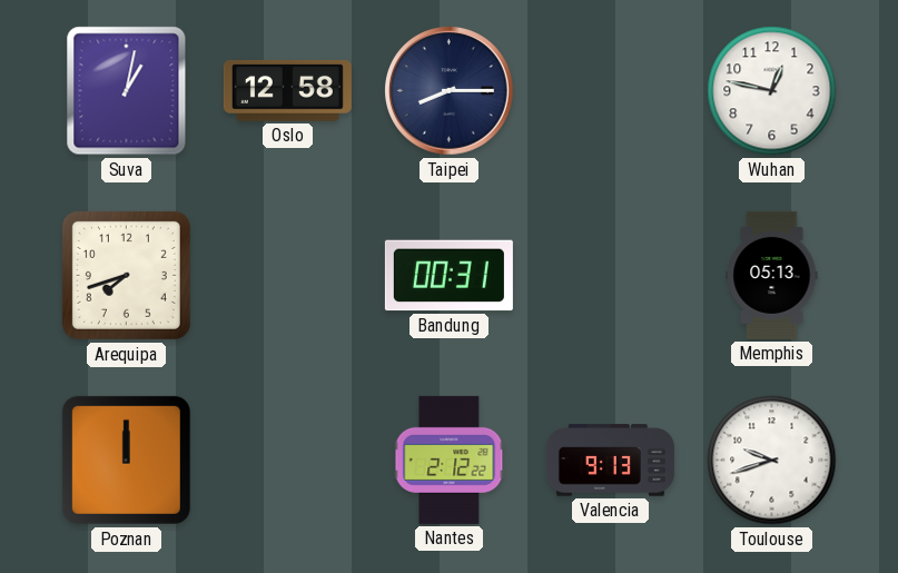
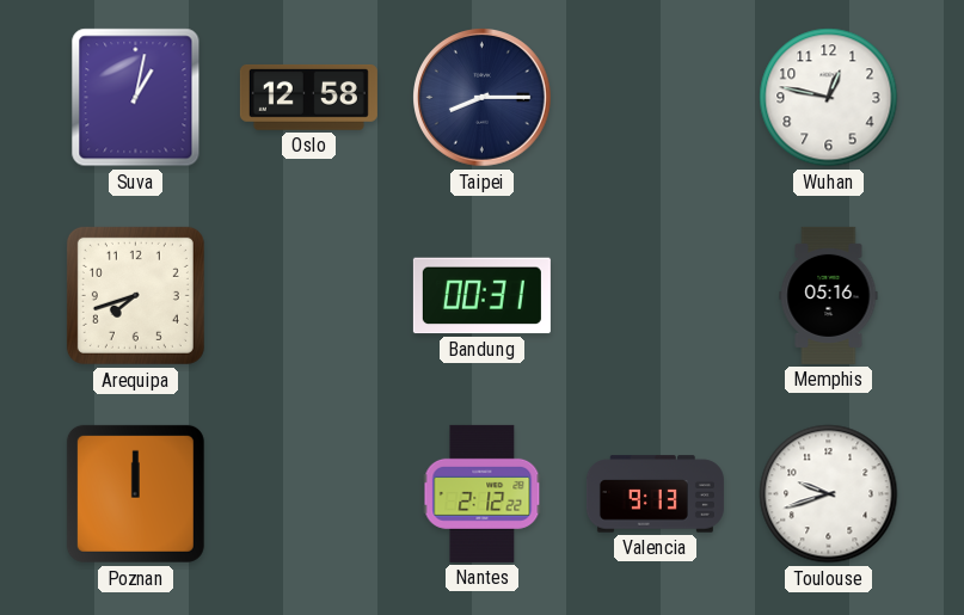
Memphis: 05:13 -> 05:16
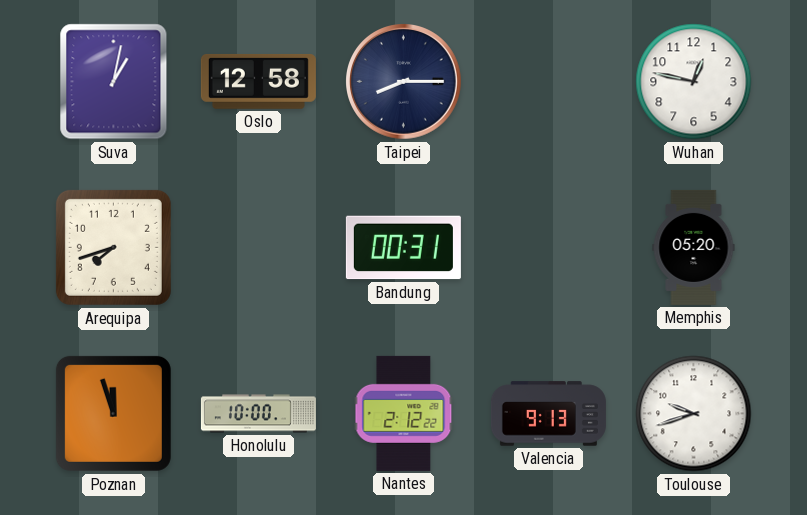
Memphis: 05:16 -> 05:20
Poznan: 12:00 -> 11:57
Honolulu: none -> 10:00
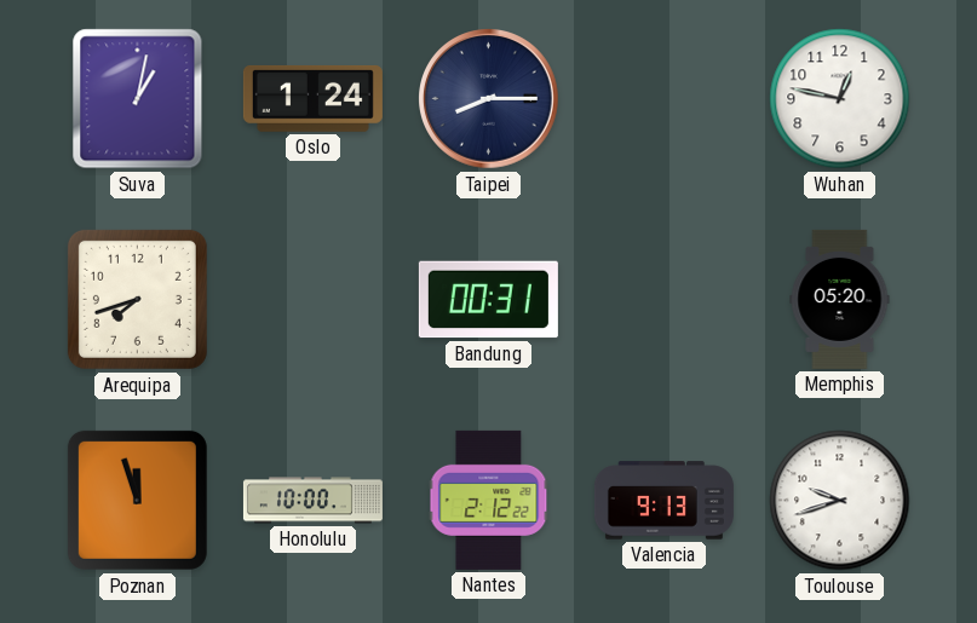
Oslo: 12:58 -> 1:24
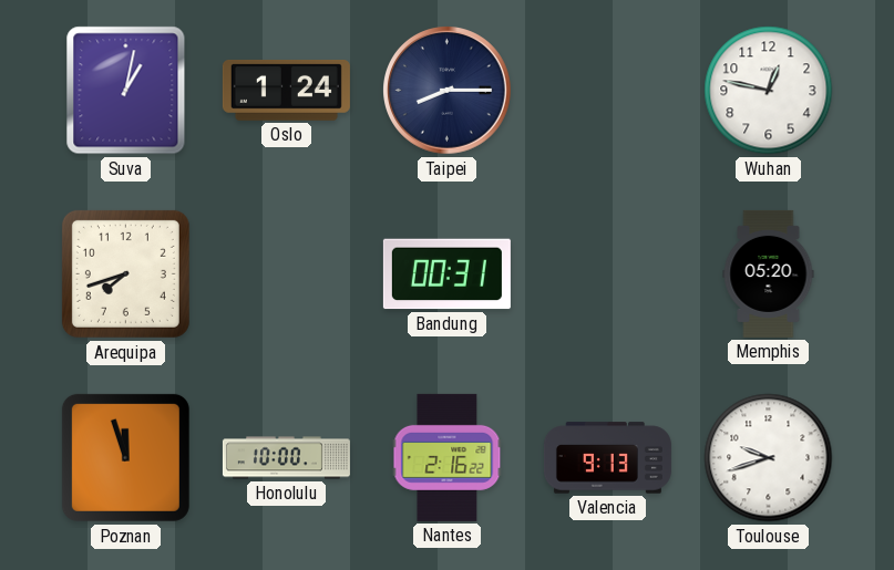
Nantes: 2:12 -> 2:16
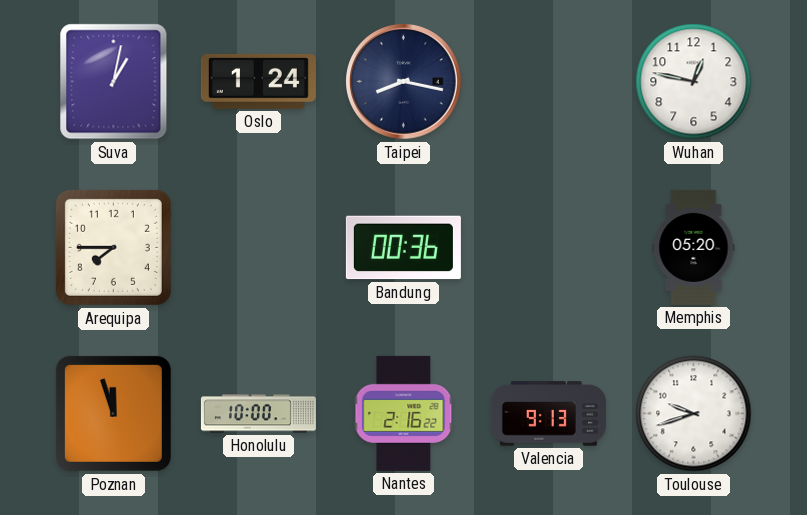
Taipei: 8:15 -> 8:17
Arequipa: 7:42 -> 7:45
Bandung: 00:31 -> 00:36
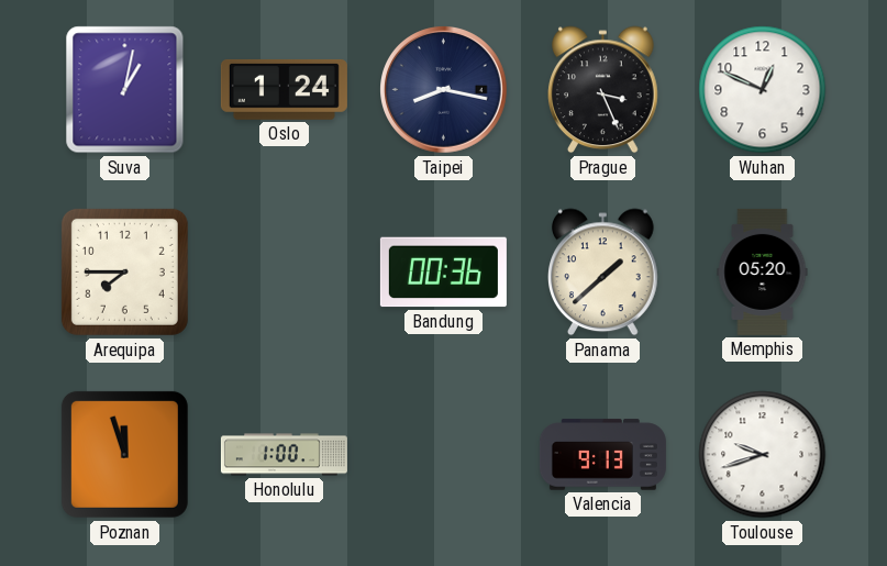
Prague: none -> 3:26
Wuhan: 12:47 -> 12:49
Panama: none -> 1:38
Honolulu: 10:00 -> 1:00
Nantes: 2:16 -> none
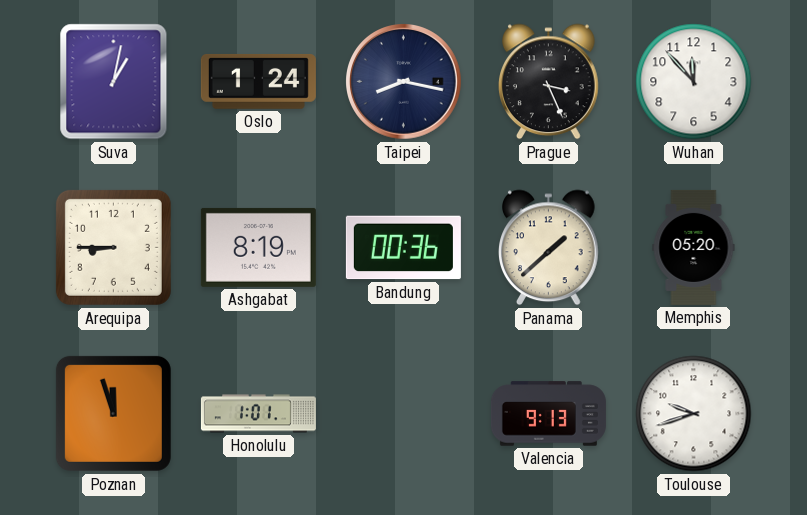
Wuhan: 12:49 -> 11:53
Arequipa: 7:45 -> 8:45
Ashgabat: none -> 8:19
Honolulu: 1:00 -> 1:01
